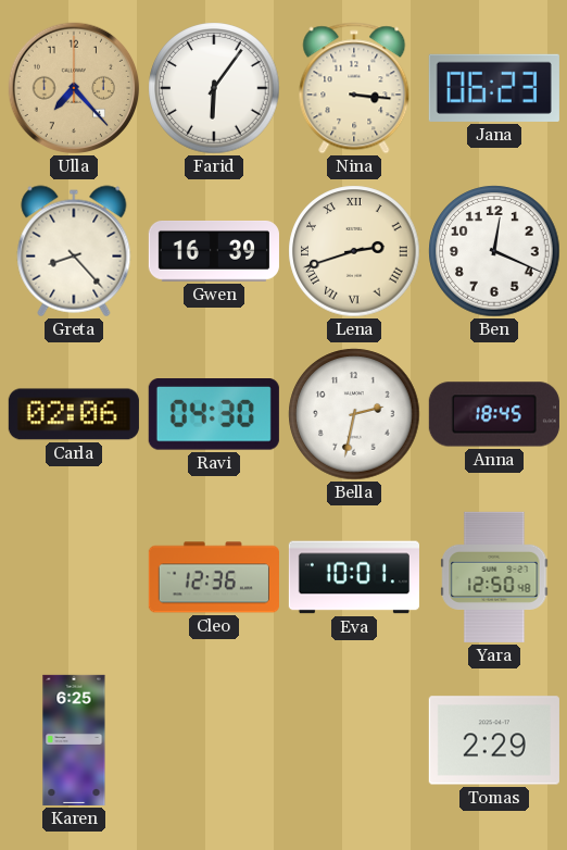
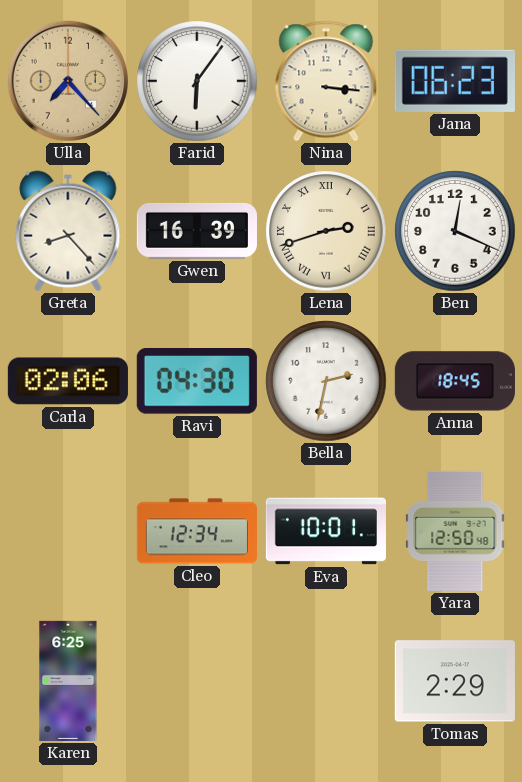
Cleo: 12:36 -> 12:34
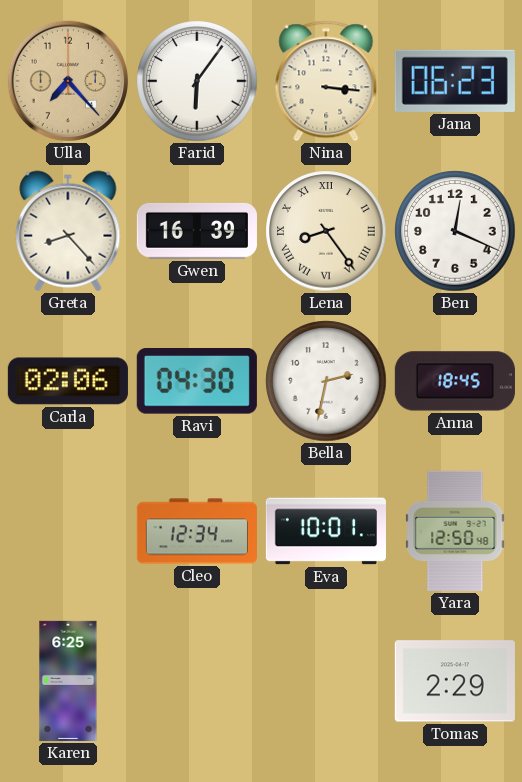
Lena: 2:42 -> 8:24
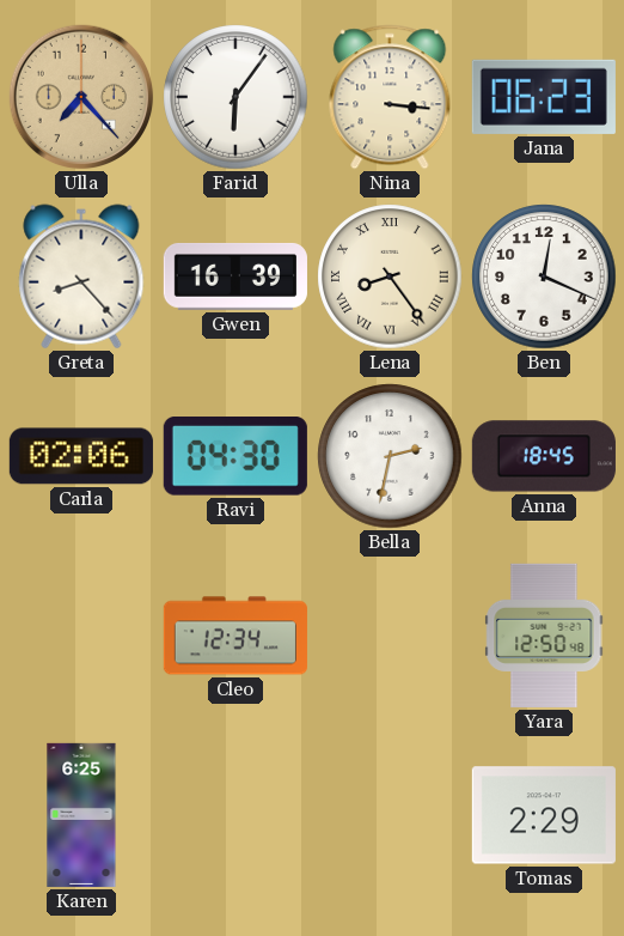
Eva: 10:01 -> none
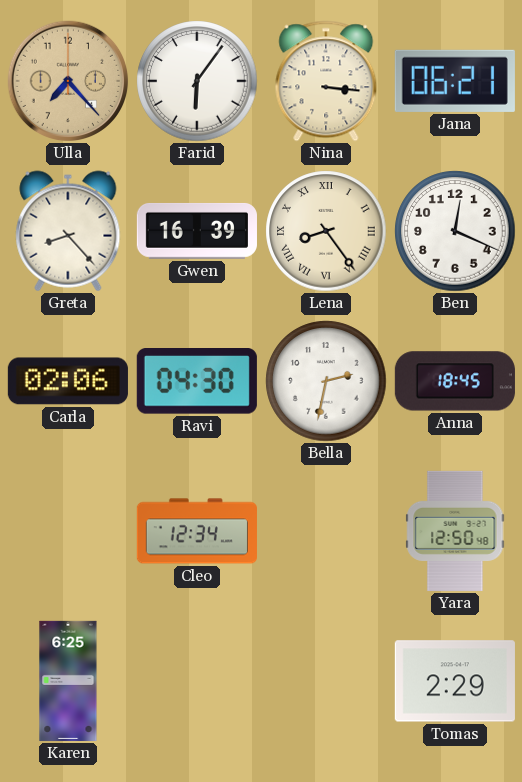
Jana: 06:23 -> 06:21
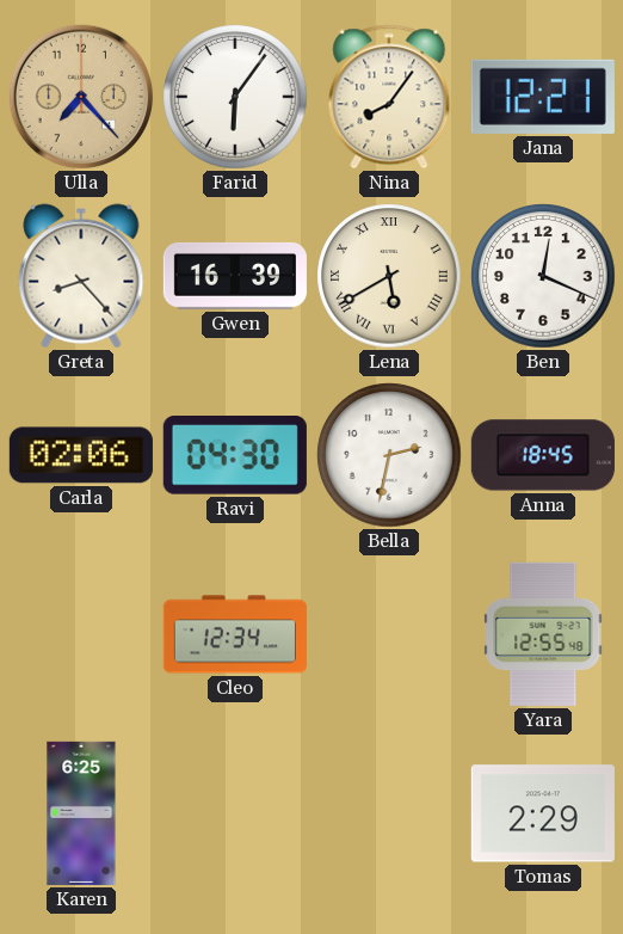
Nina: 3:16 -> 8:06
Jana: 06:21 -> 12:21
Lena: 8:24 -> 5:40
Yara: 12:50 -> 12:55
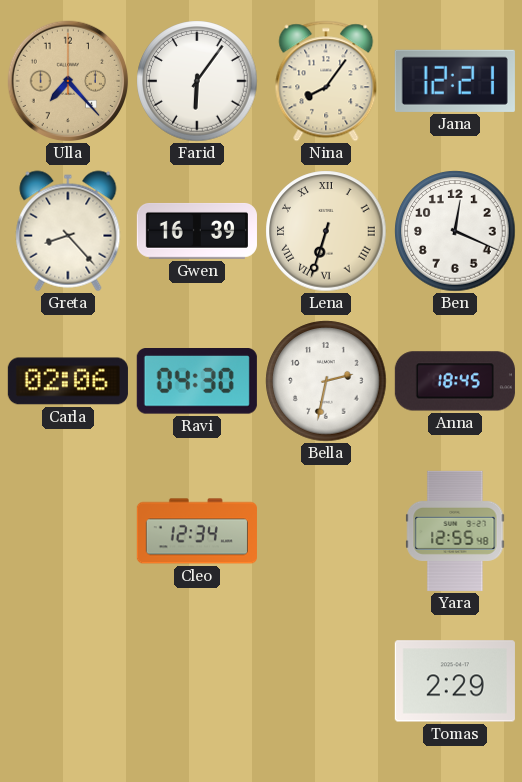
Lena: 5:40 -> 6:33
Karen: 6:25 -> none
